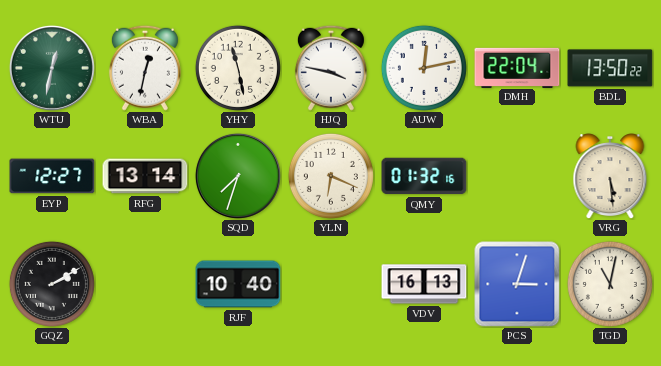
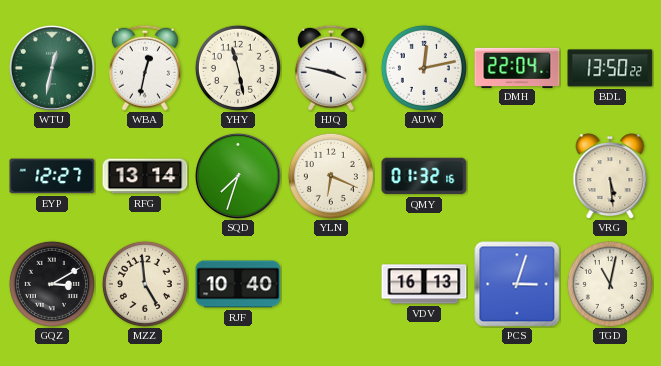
GQZ: 2:10 -> 3:10
MZZ: none -> 4:59
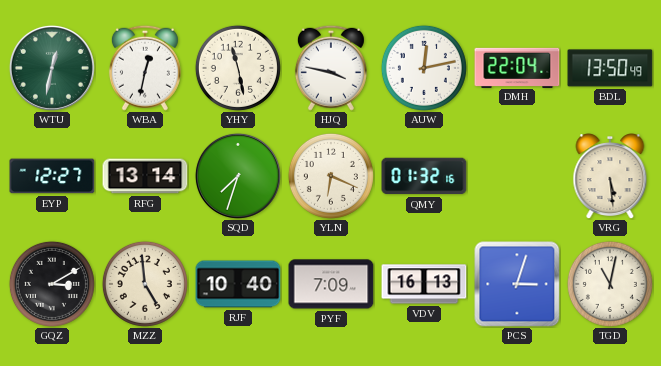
BDL: 13:50:22 -> 13:50:49
PYF: none -> 7:09
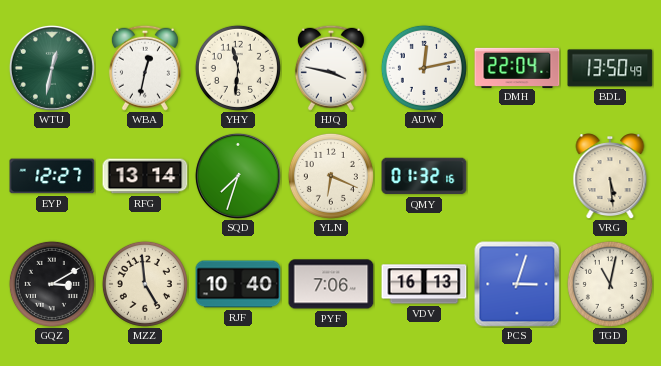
YHY: 11:28 -> 11:31
PYF: 7:09 -> 7:06
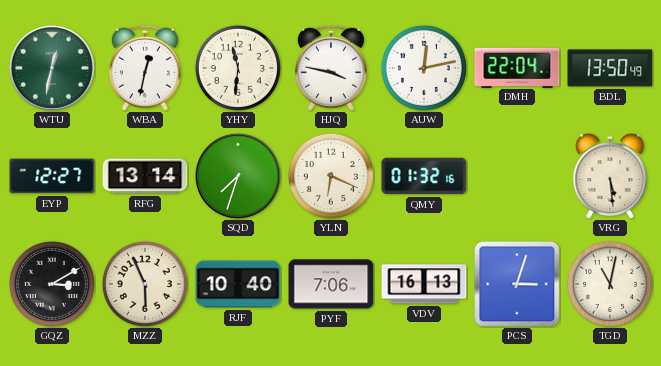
MZZ: 4:59 -> 5:56
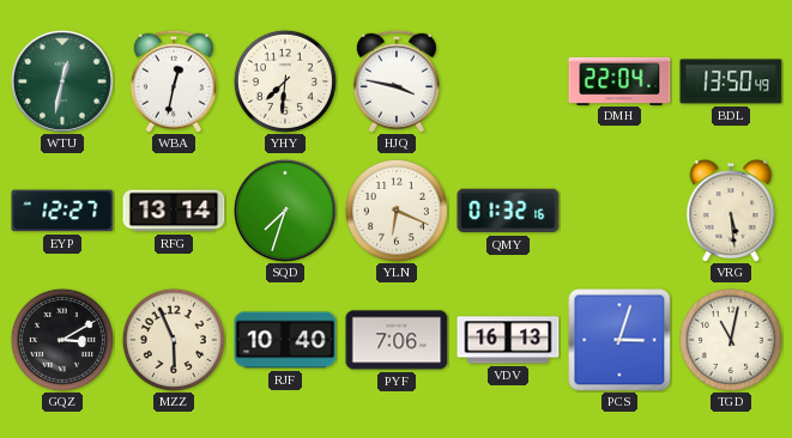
YHY: 11:31 -> 7:31
AUW: 12:13 -> none
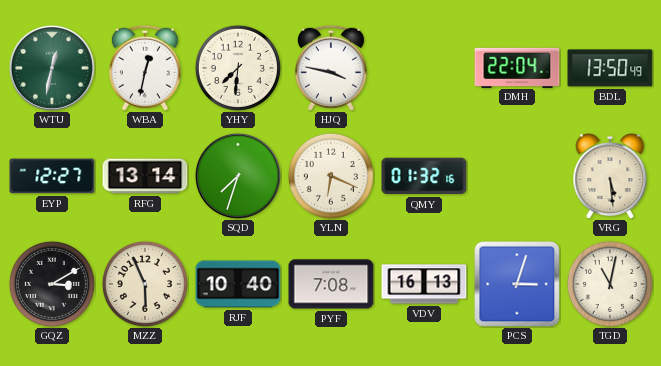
PYF: 7:06 -> 7:08
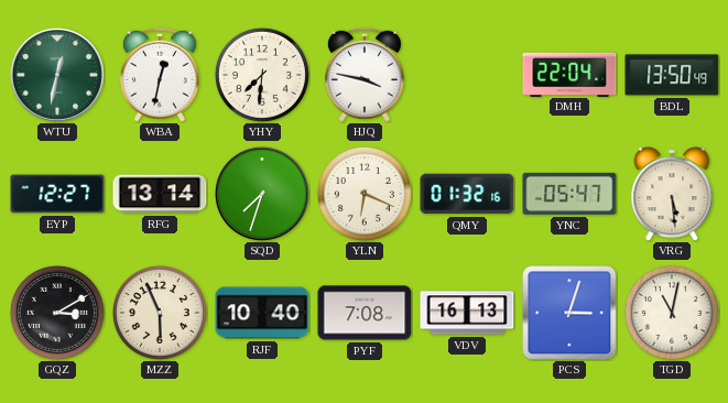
YNC: none -> 05:47
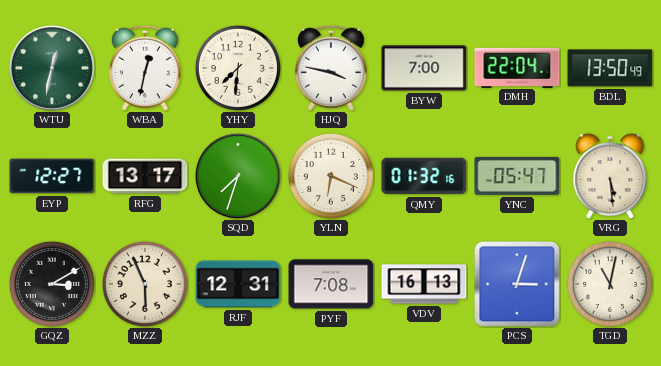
BYW: none -> 7:00
RFG: 13:14 -> 13:17
RJF: 10:40 -> 12:31
